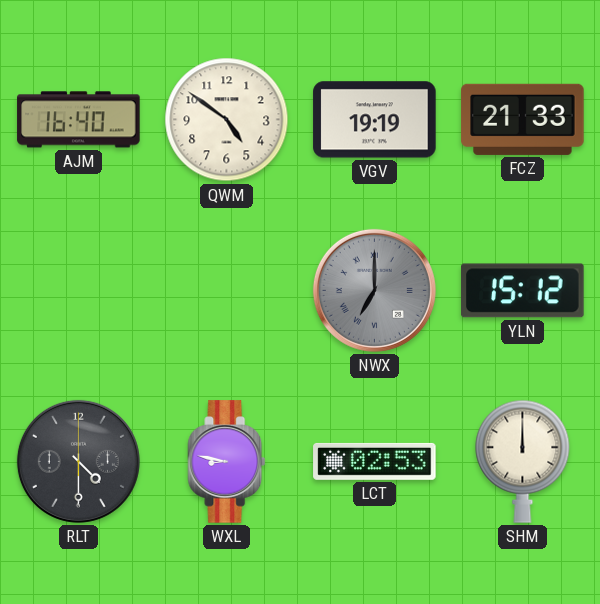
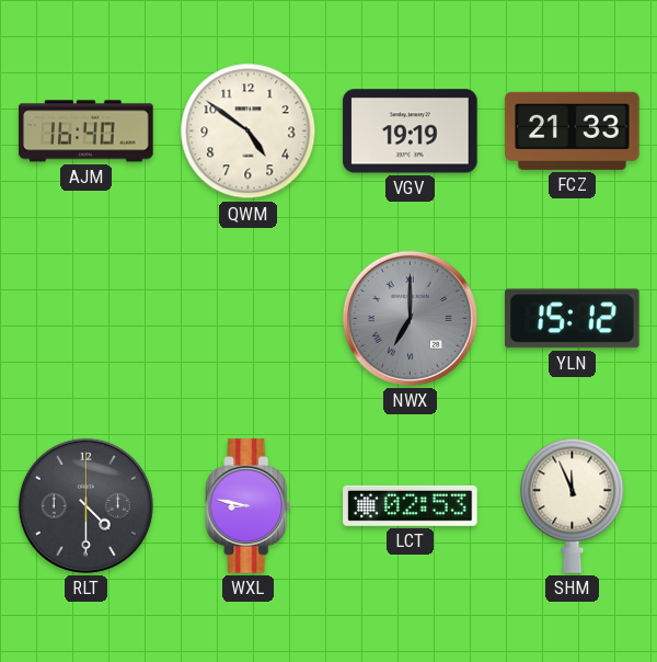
SHM: 12:00 -> 11:56
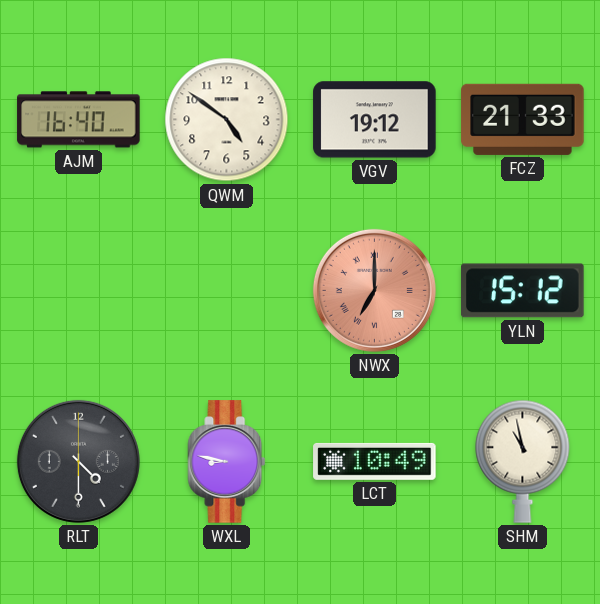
VGV: 19:19 -> 19:12
NWX dial: grey -> salmon
LCT: 02:53 -> 10:49
SHM: 11:56 -> 10:58
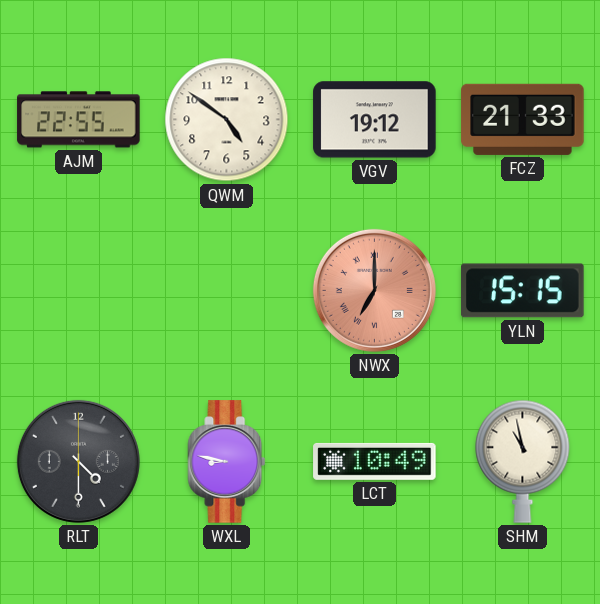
AJM: 16:40 -> 22:55
YLN: 15:12 -> 15:15
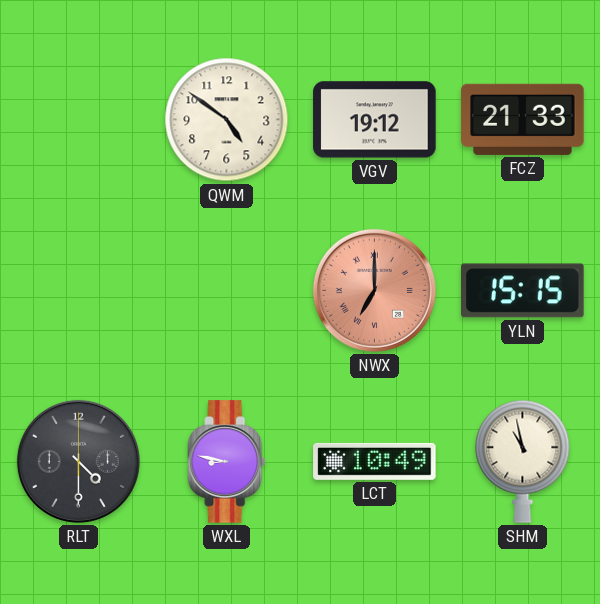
AJM: 22:55 -> none
